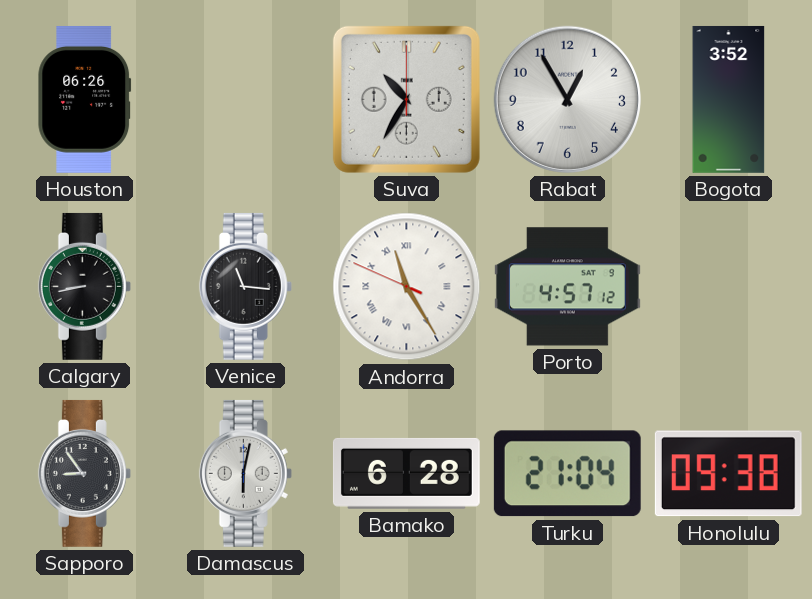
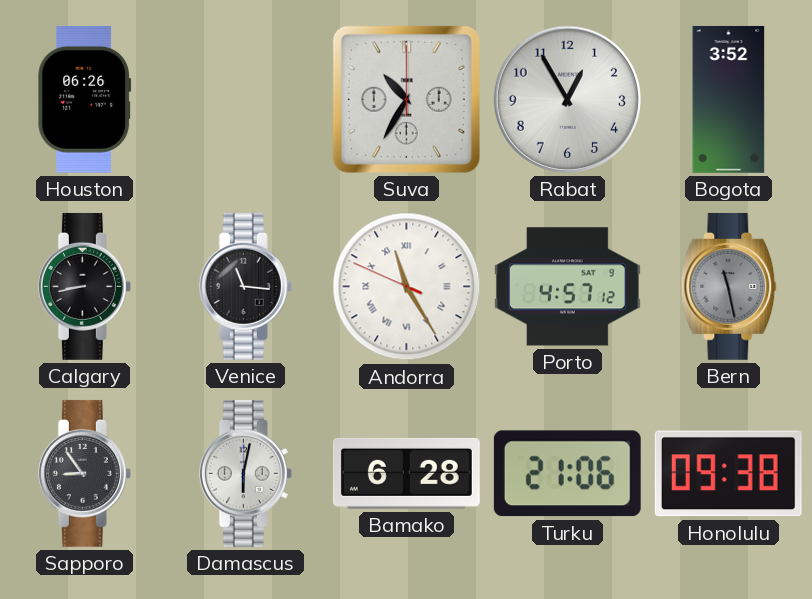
Bern: none -> 11:28
Turku: 21:04 -> 21:06
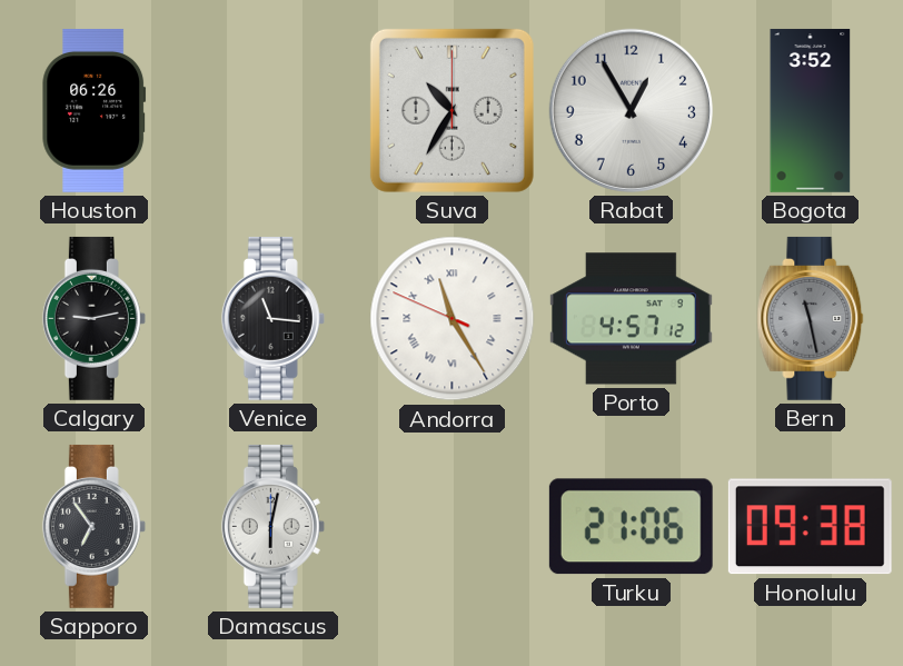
Calgary: 8:43 -> 9:13
Sapporo: 8:54 -> 6:54
Bamako: 6:28 -> none
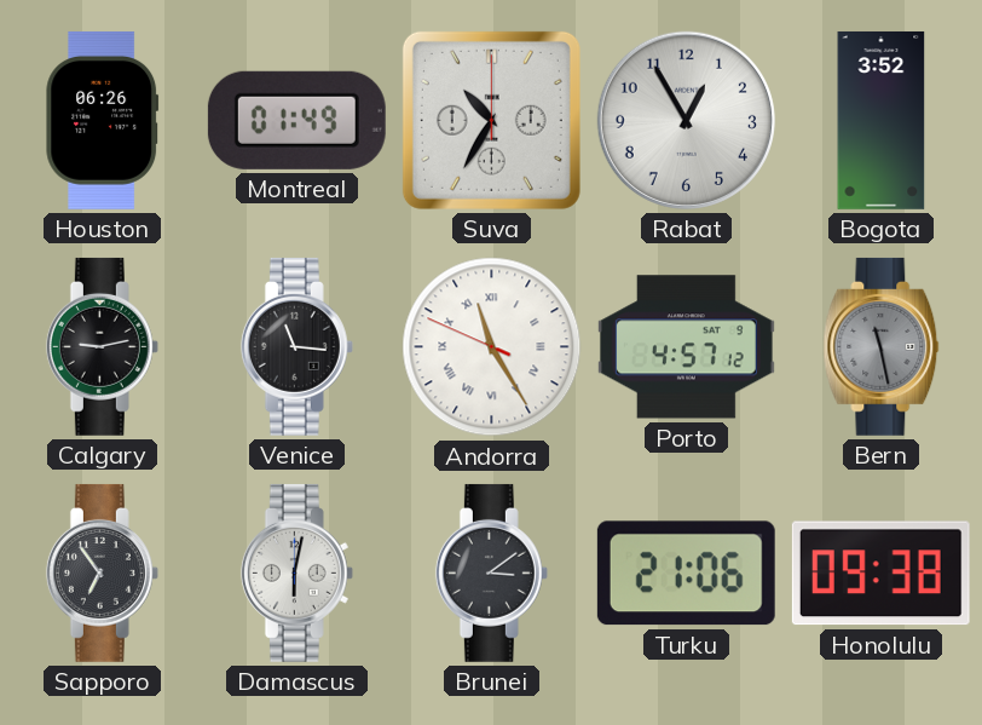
Montreal: none -> 01:49
Brunei: none -> 3:09
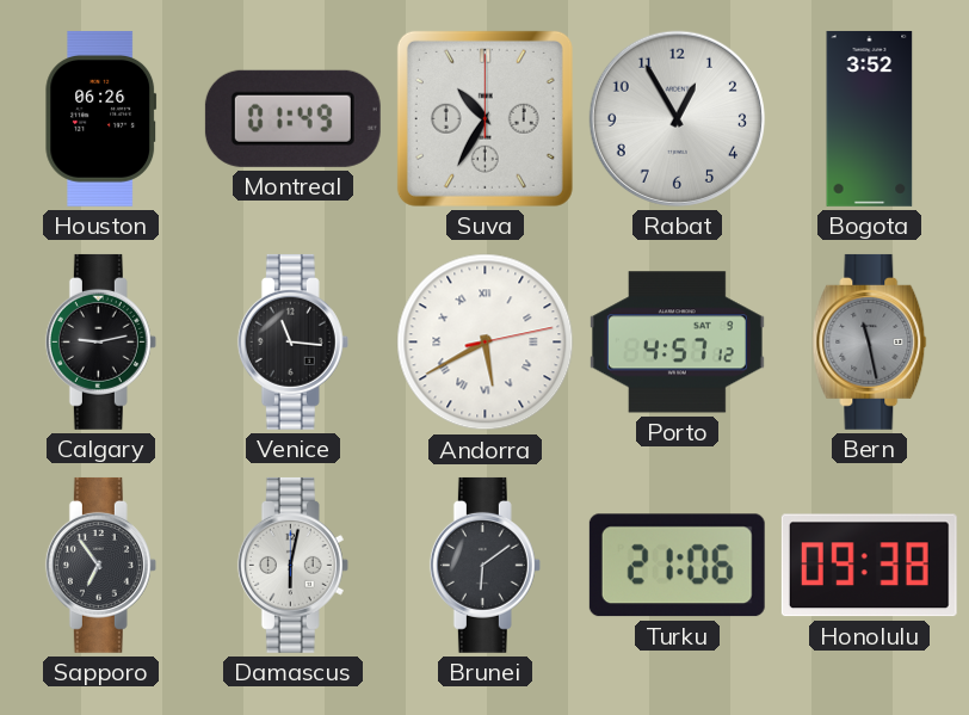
Andorra: 11:24 -> 5:40
Brunei: 3:09 -> 6:09
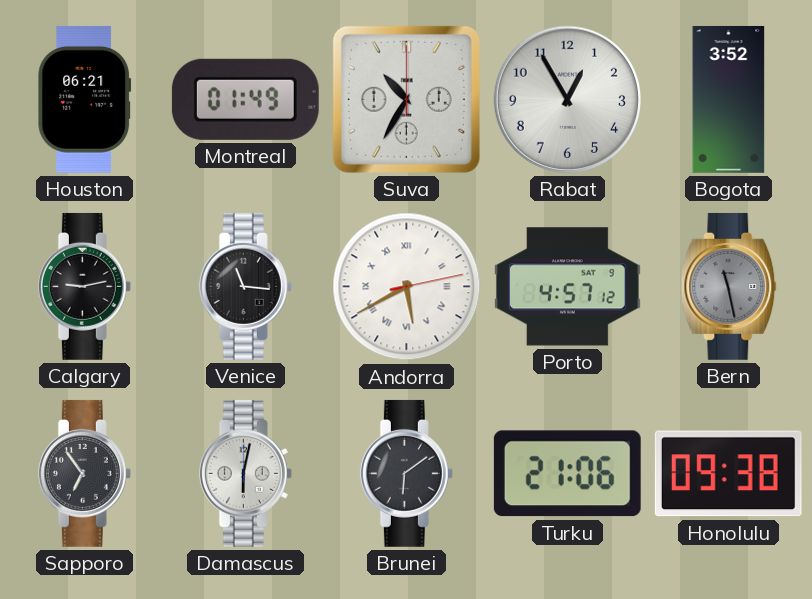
Houston: 06:26 -> 06:21
